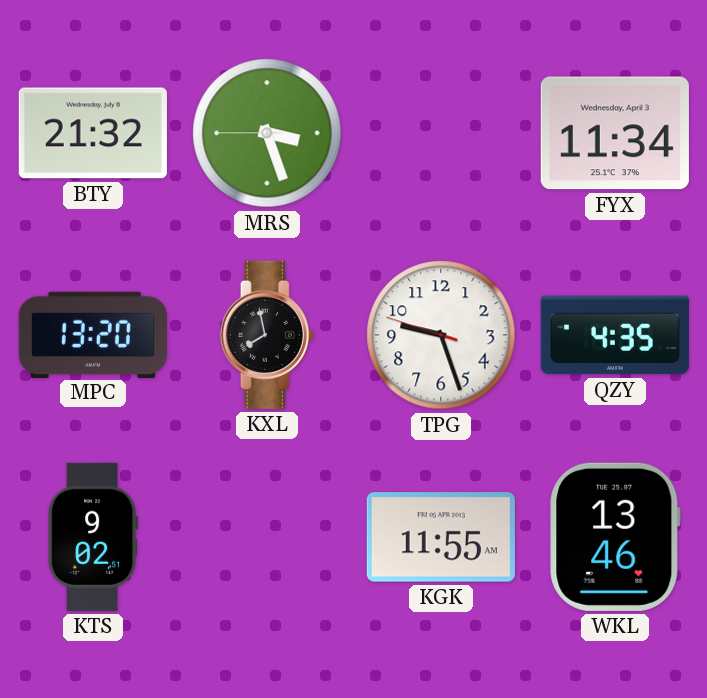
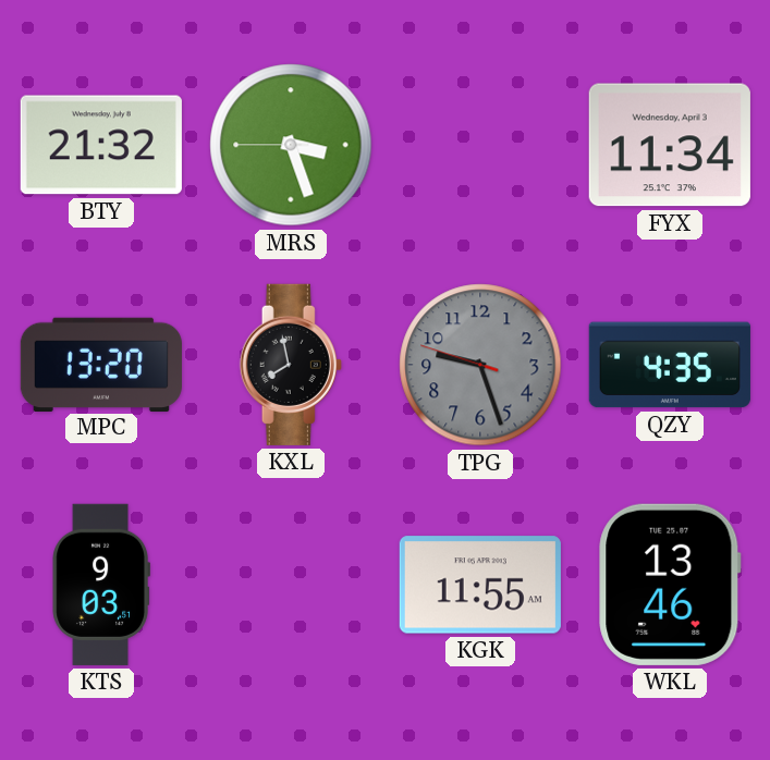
TPG dial: white -> grey
KTS: 9:02 -> 9:03
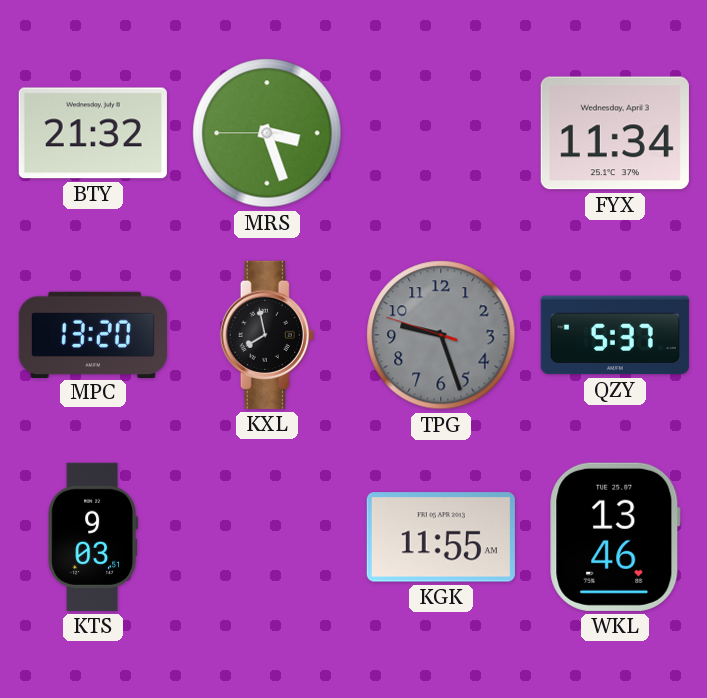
QZY: 4:35 -> 5:37
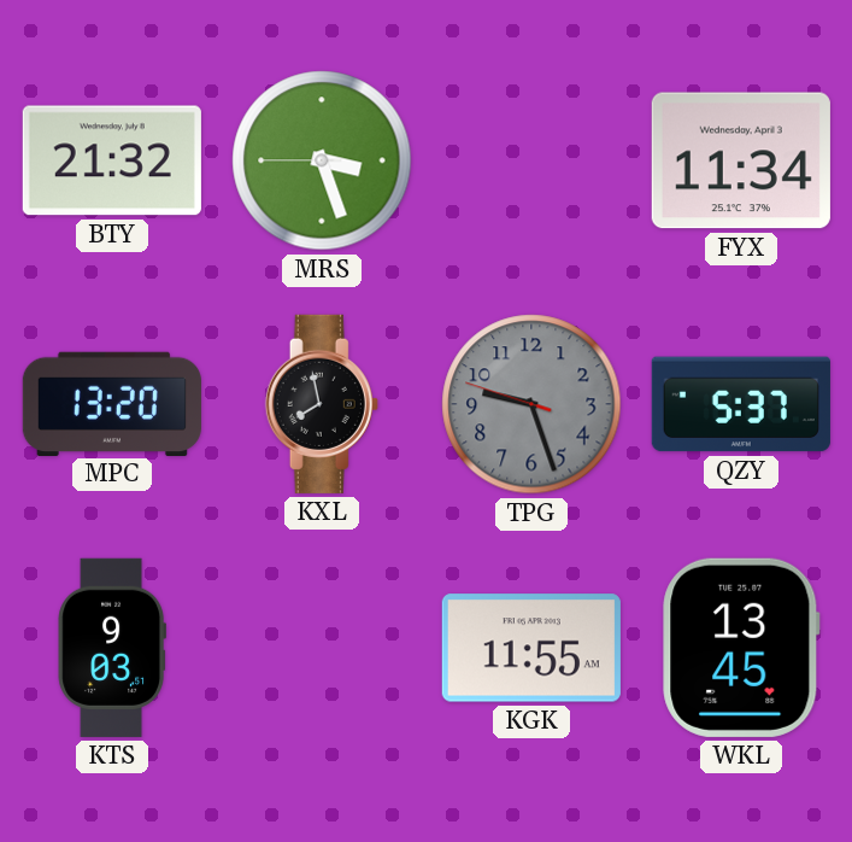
WKL: 13:46 -> 13:45
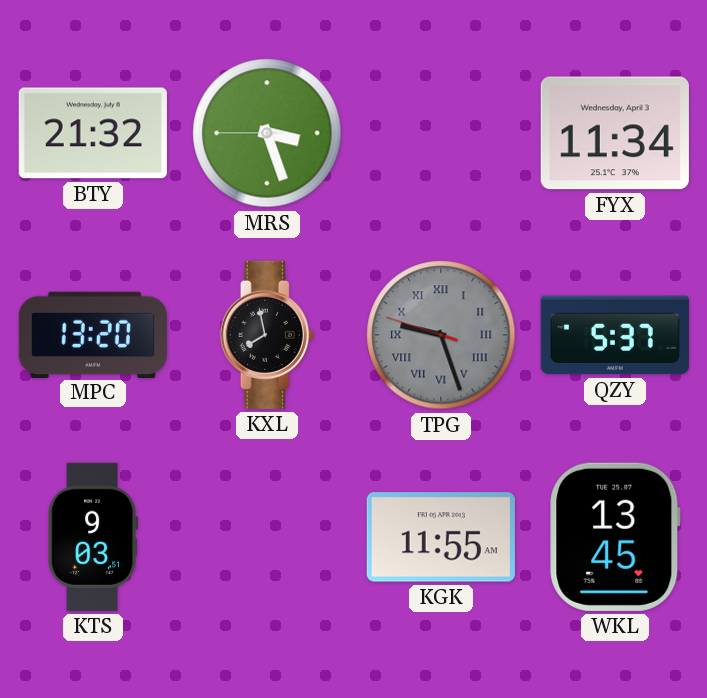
TPG numerals: Arabic -> Roman
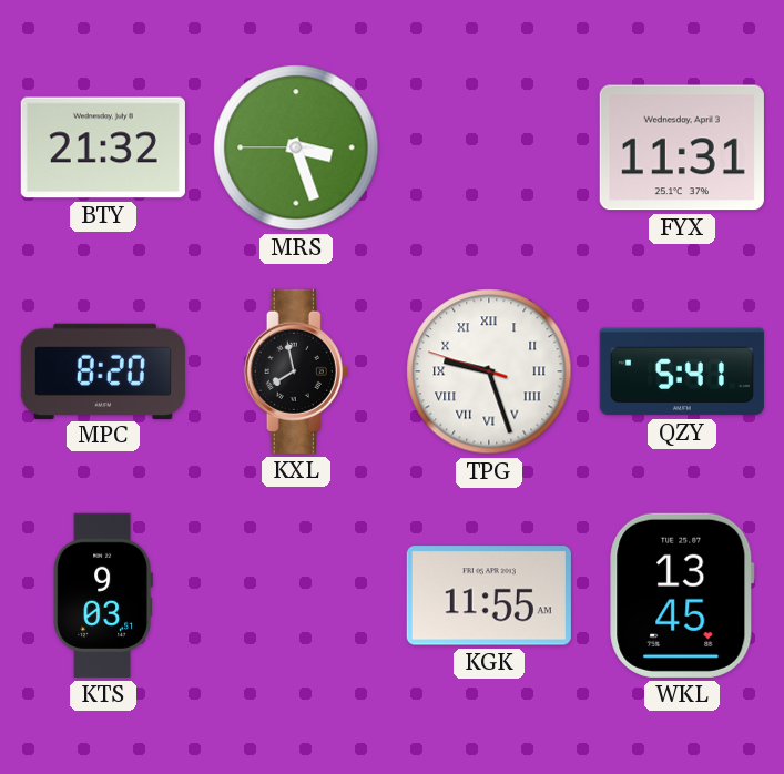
FYX: 11:34 -> 11:31
MPC: 13:20 -> 8:20
TPG dial: grey -> white
QZY: 5:37 -> 5:41
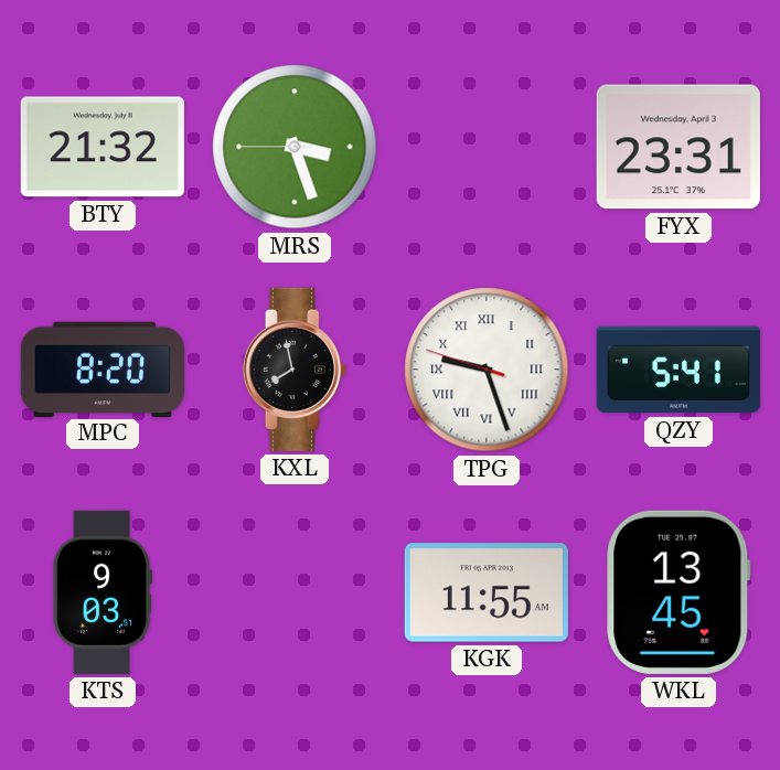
FYX: 11:31 -> 23:31
